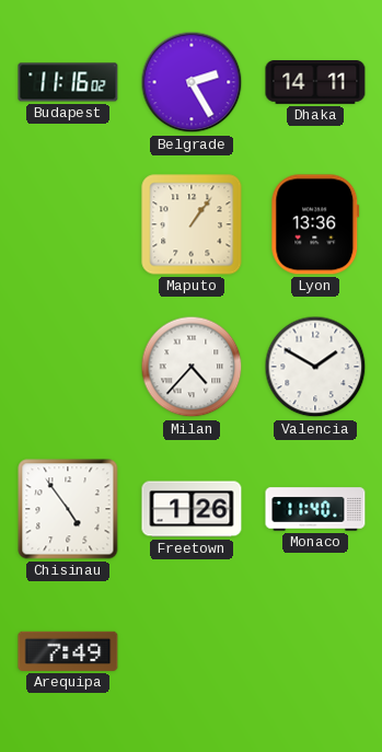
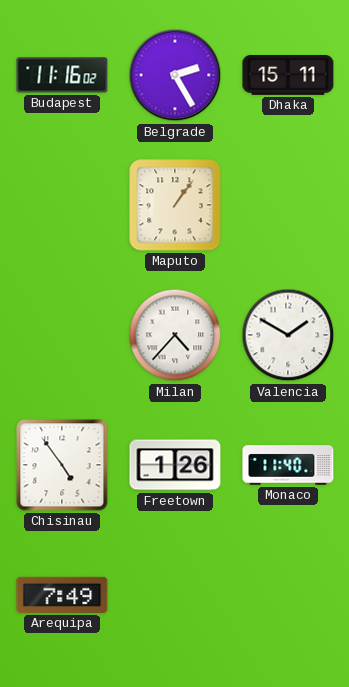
Dhaka: 14:11 -> 15:11
Lyon: 13:36 -> none
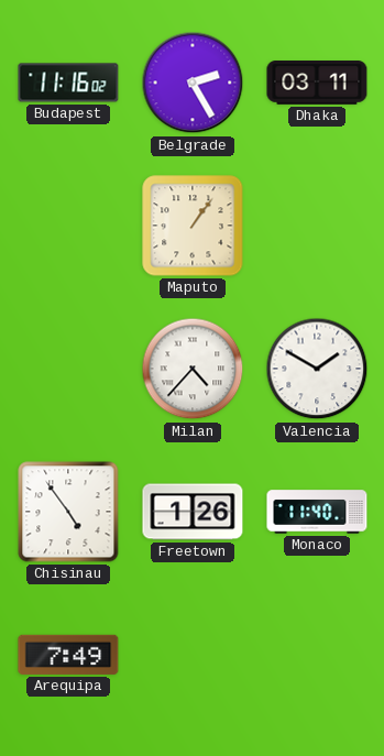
Dhaka: 15:11 -> 03:11
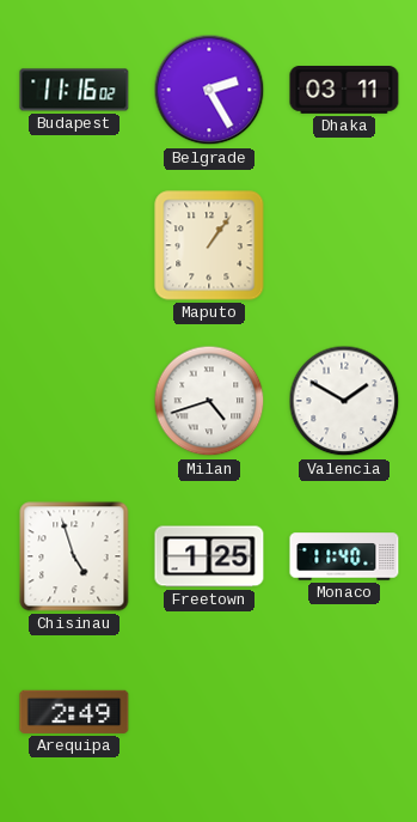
Milan: 4:37 -> 4:42
Chisinau: 4:54 -> 4:57
Freetown: 1:26 -> 1:25
Arequipa: 7:49 -> 2:49
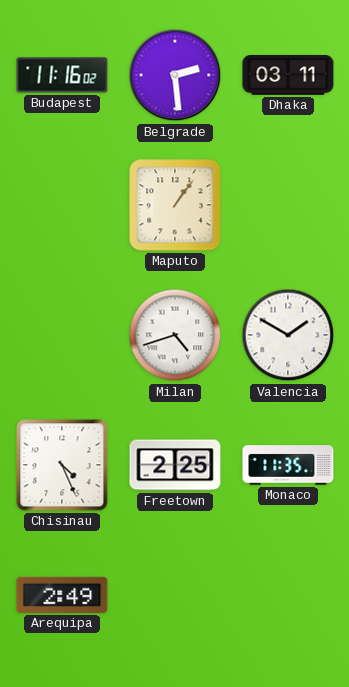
Belgrade: 2:25 -> 2:29
Chisinau: 4:57 -> 4:26
Freetown: 1:25 -> 2:25
Monaco: 11:40 -> 11:35
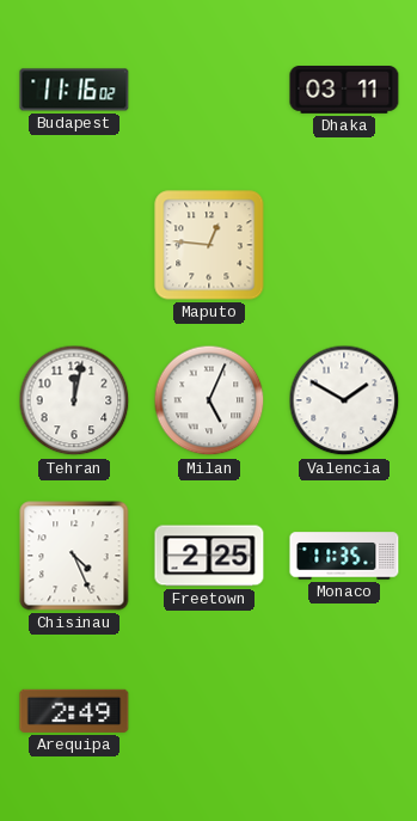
Belgrade: 2:29 -> none
Maputo: 1:06 -> 12:46
Tehran: none -> 12:02
Milan: 4:42 -> 5:04
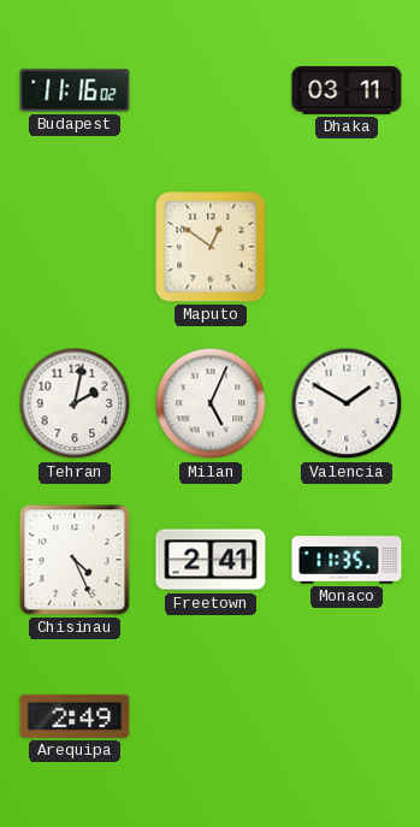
Maputo: 12:46 -> 12:51
Tehran: 12:02 -> 2:02
Freetown: 2:25 -> 2:41
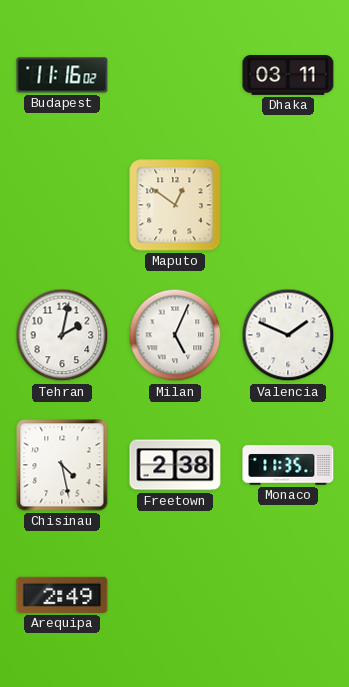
Valencia: 1:50 -> 1:49
Chisinau: 4:26 -> 4:28
Freetown: 2:41 -> 2:38
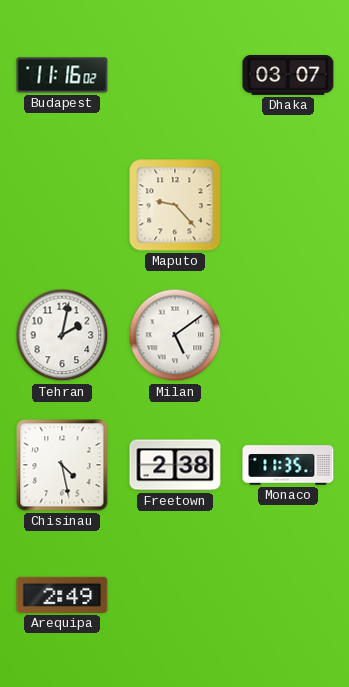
Dhaka: 03:11 -> 03:07
Maputo: 12:51 -> 9:23
Milan: 5:04 -> 5:09
Valencia: 1:49 -> none
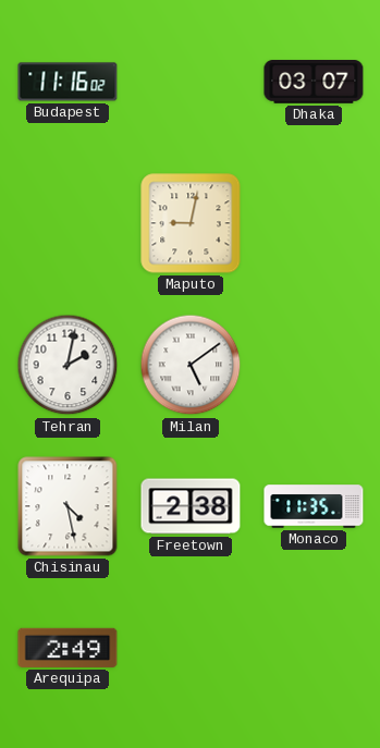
Maputo: 9:23 -> 9:02
